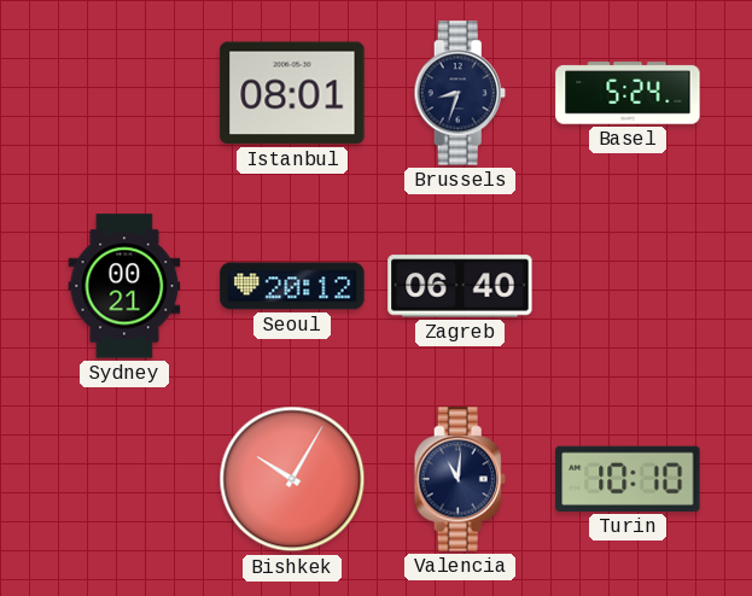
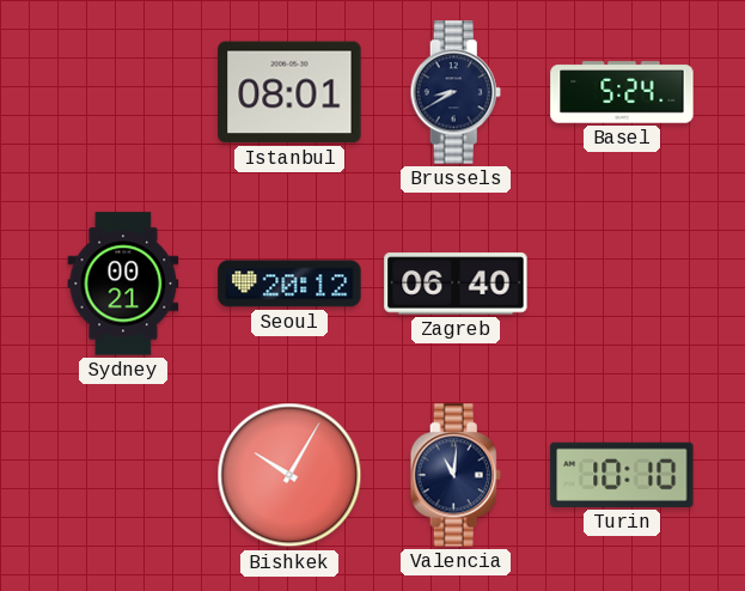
Brussels: 8:33 -> 8:40
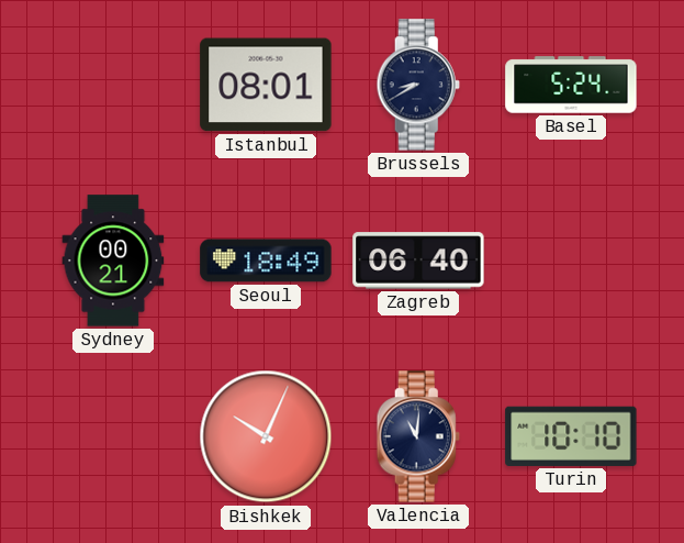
Seoul: 20:12 -> 18:49
Bishkek: 10:05 -> 10:04
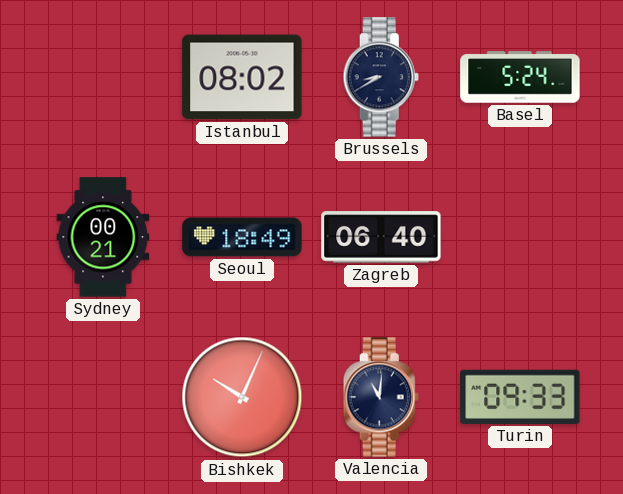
Istanbul: 08:01 -> 08:02
Turin: 10:10 -> 09:33
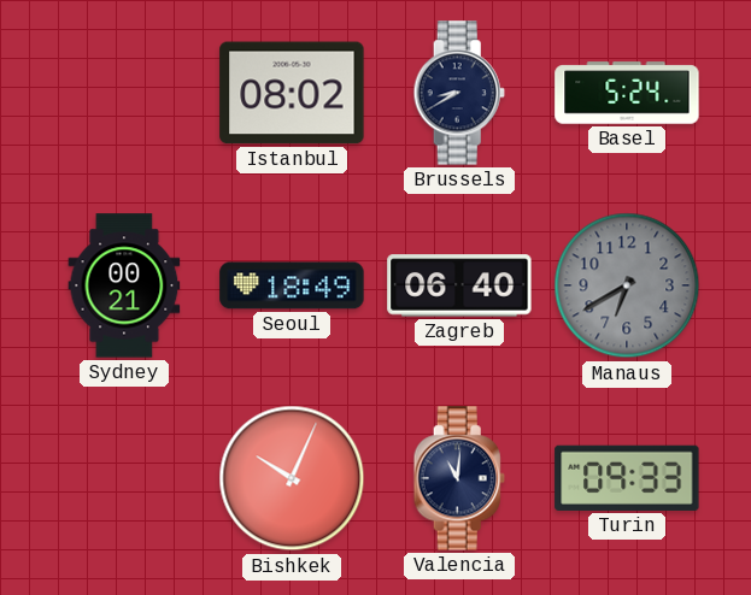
Manaus: none -> 6:40
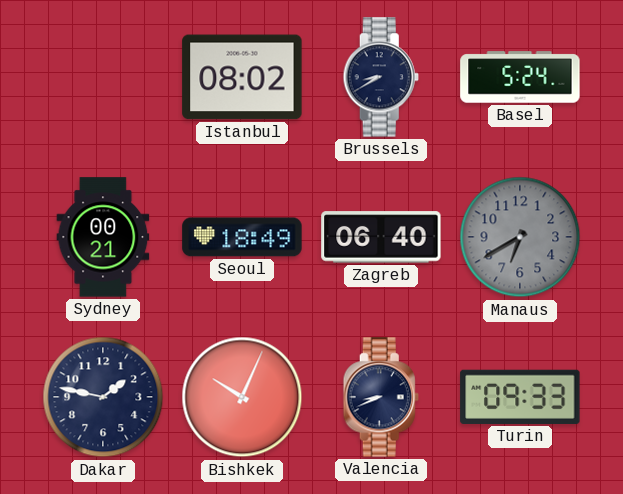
Dakar: none -> 1:47
Valencia: 11:01 -> 8:41
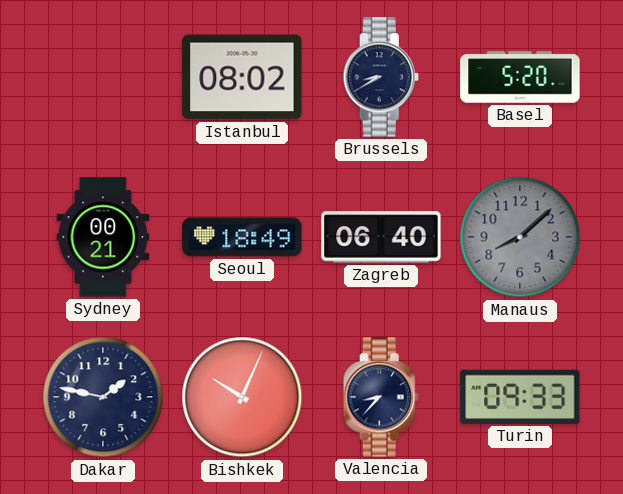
Basel: 5:24 -> 5:20
Manaus: 6:40 -> 8:08
Valencia: 8:41 -> 8:37
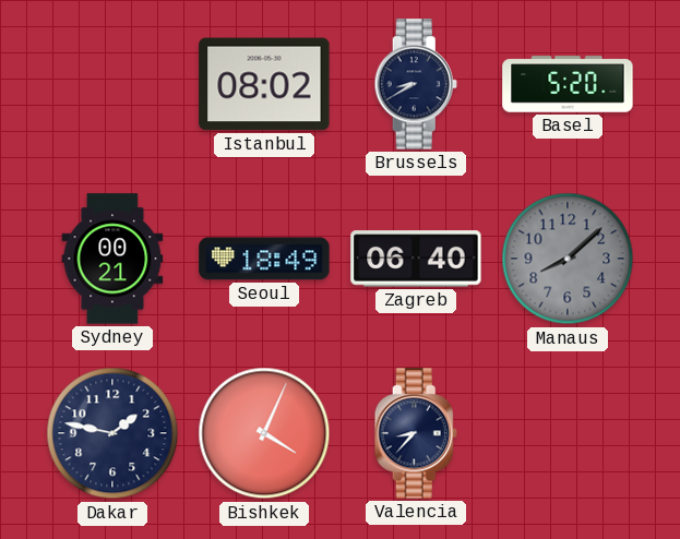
Bishkek: 10:04 -> 4:04
Turin: 09:33 -> none
